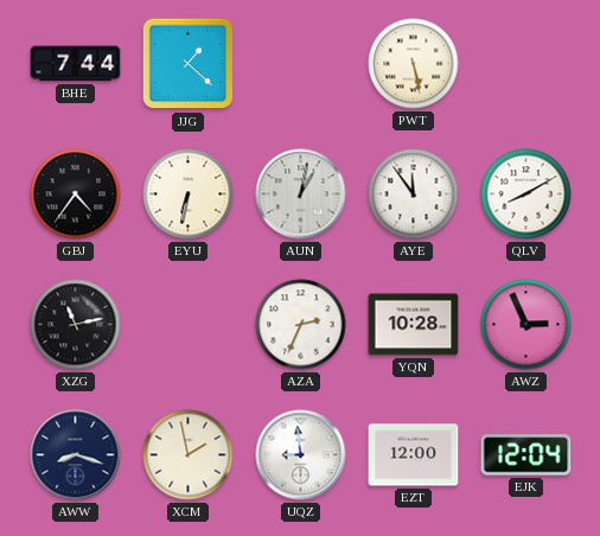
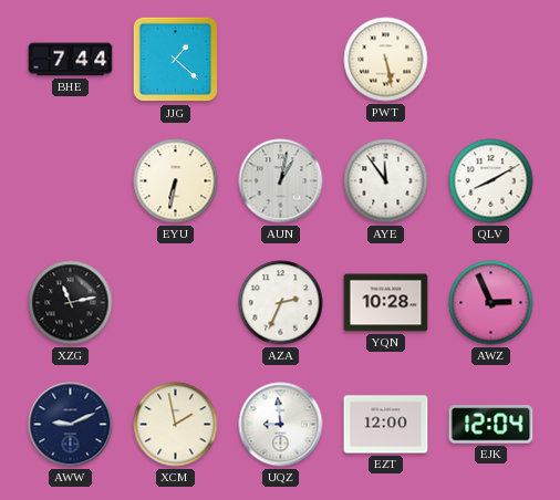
GBJ: 4:36 -> none
AWW: 8:18 -> 9:11
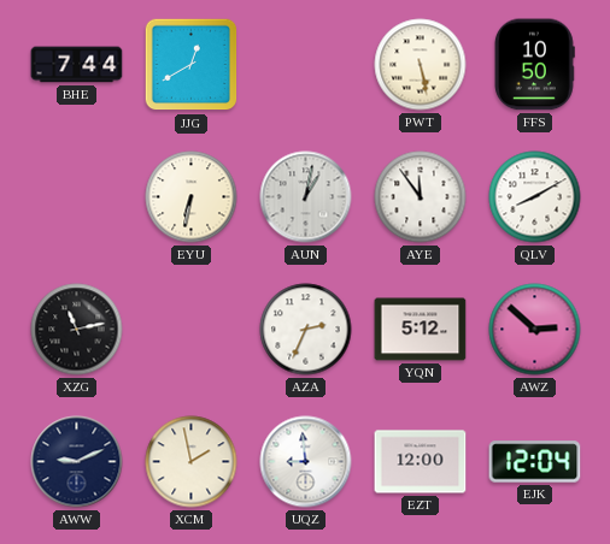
JJG: 1:22 -> 12:40
FFS: none -> 10:50
YQN: 10:28 -> 5:12
AWZ: 2:56 -> 2:52
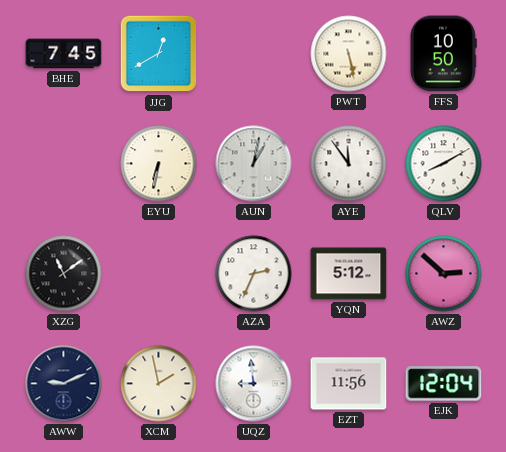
BHE: 7:44 -> 7:45
XZG: 11:13 -> 11:09
EZT: 12:00 -> 11:56
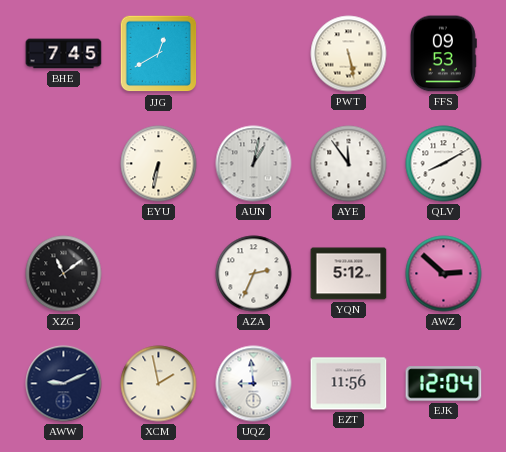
FFS: 10:50 -> 09:53
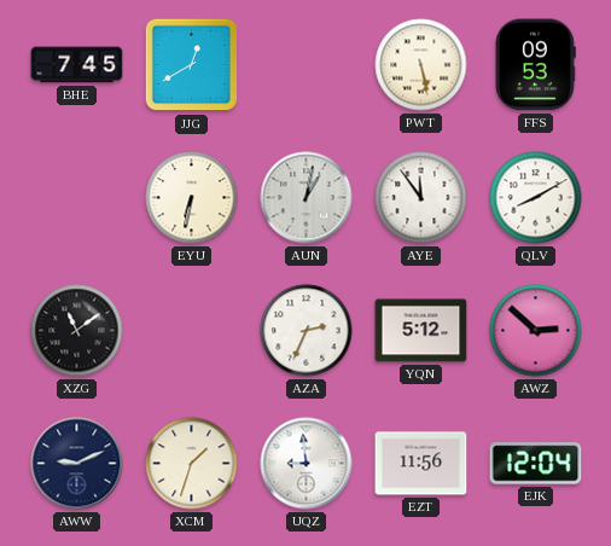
XCM: 1:58 -> 1:33
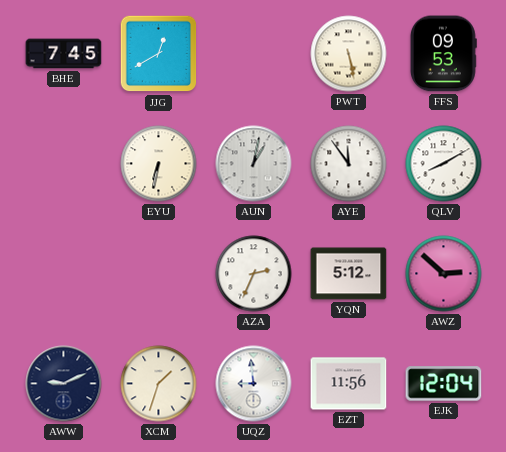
XZG: 11:09 -> none
